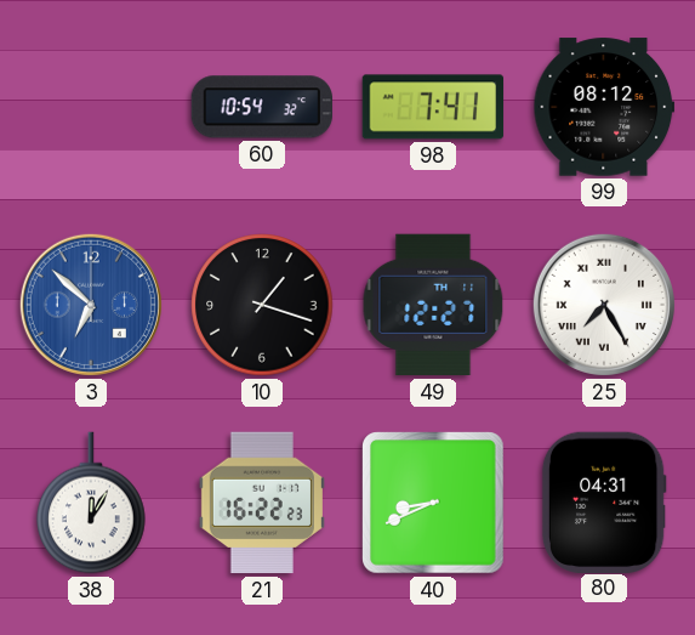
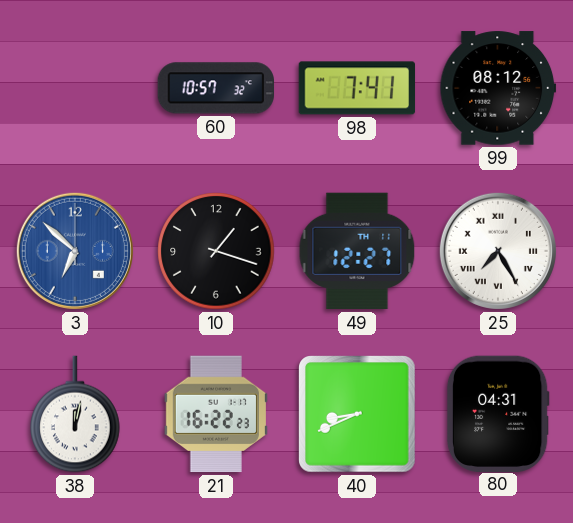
60: 10:54 -> 10:57
38: 12:05 -> 12:02
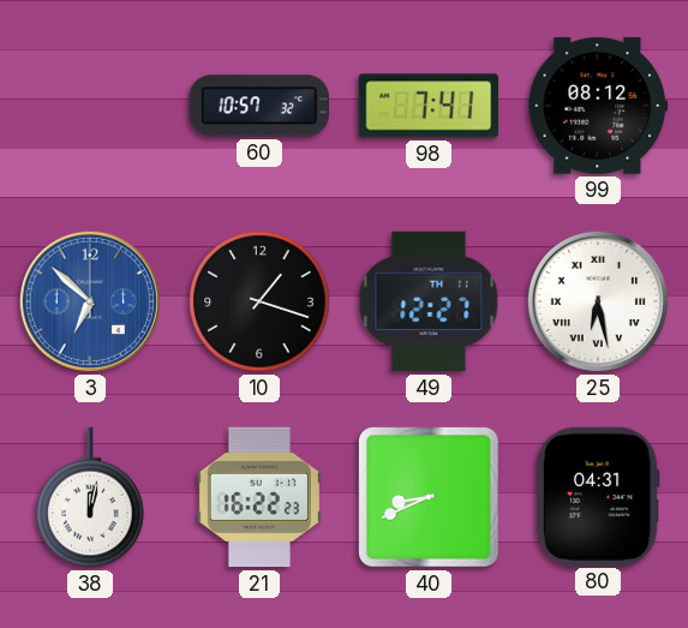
25: 7:25 -> 6:28
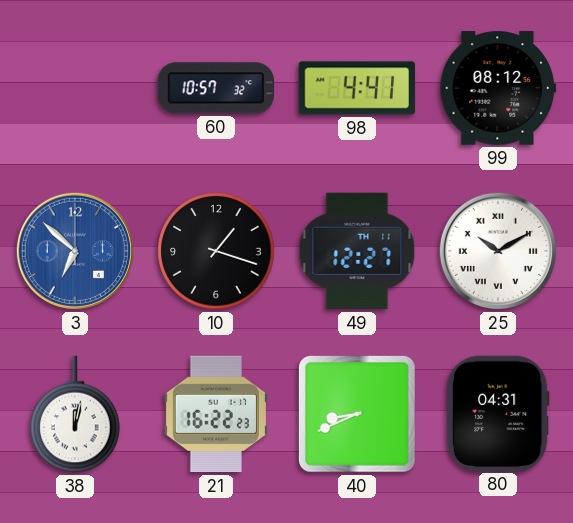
98: 7:41 -> 4:41
25: 6:28 -> 10:10
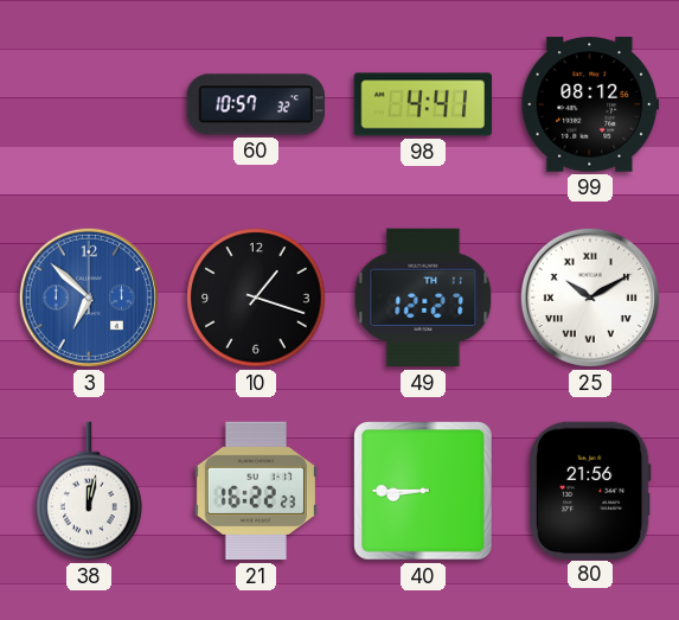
40: 8:41 -> 8:45
80: 04:31 -> 21:56
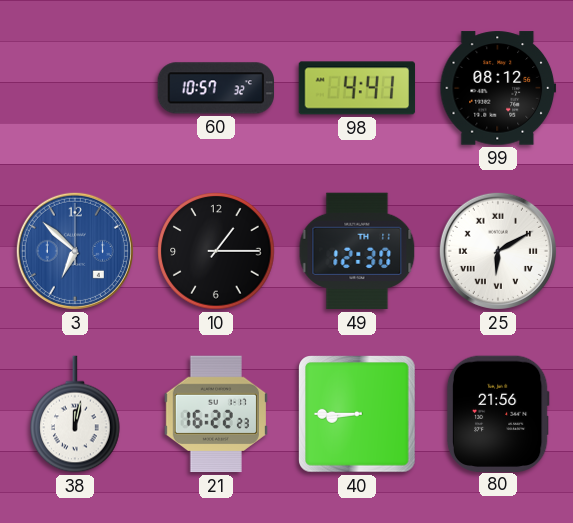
10: 1:18 -> 1:15
49: 12:27 -> 12:30
25: 10:10 -> 6:10
